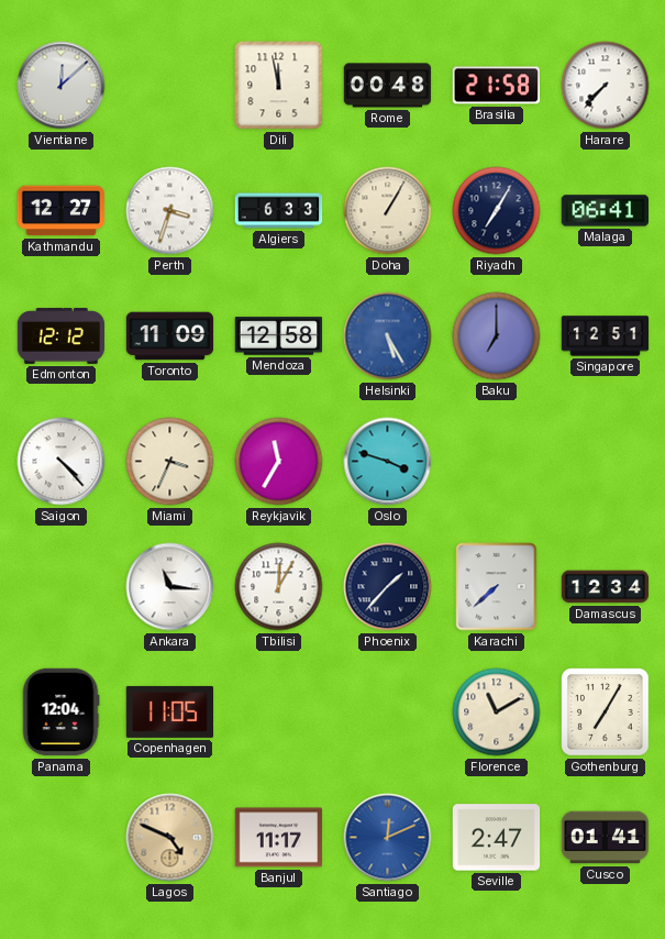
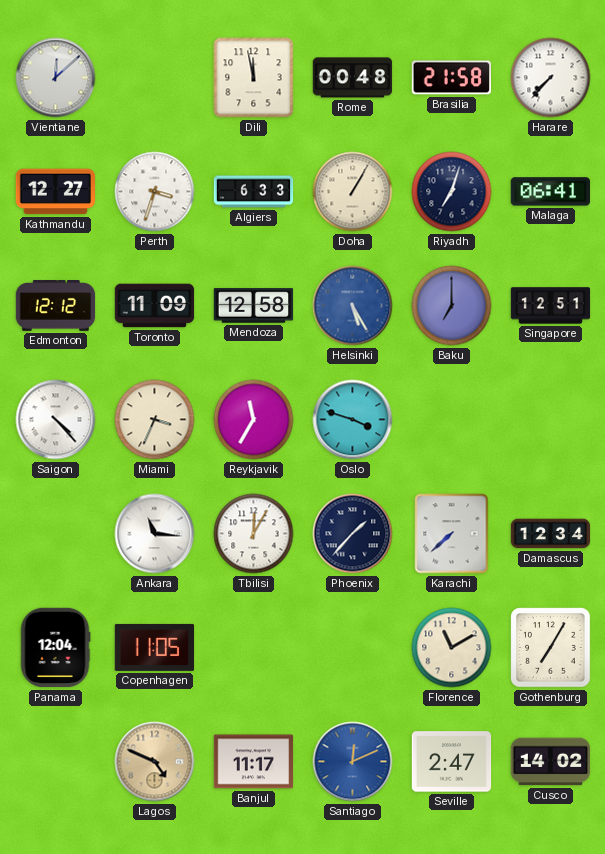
Riyadh: 7:05 -> 7:03
Cusco: 01:41 -> 14:02
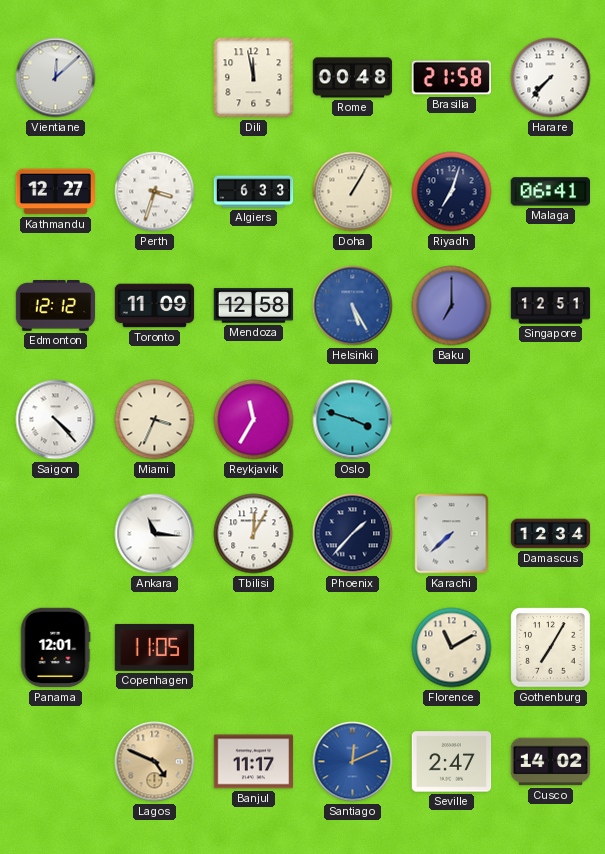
Panama: 12:04 -> 12:01
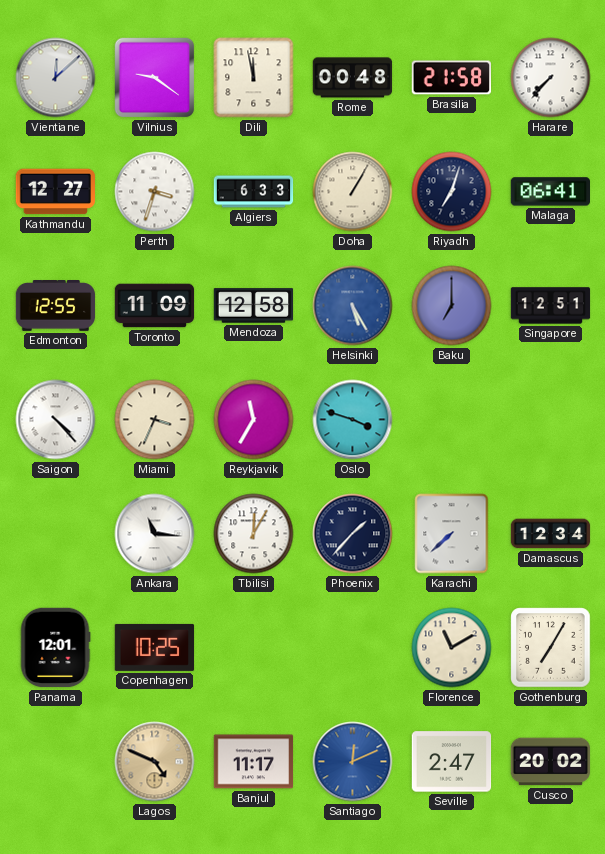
Vilnius: none -> 9:21
Edmonton: 12:12 -> 12:55
Copenhagen: 11:05 -> 10:25
Cusco: 14:02 -> 20:02
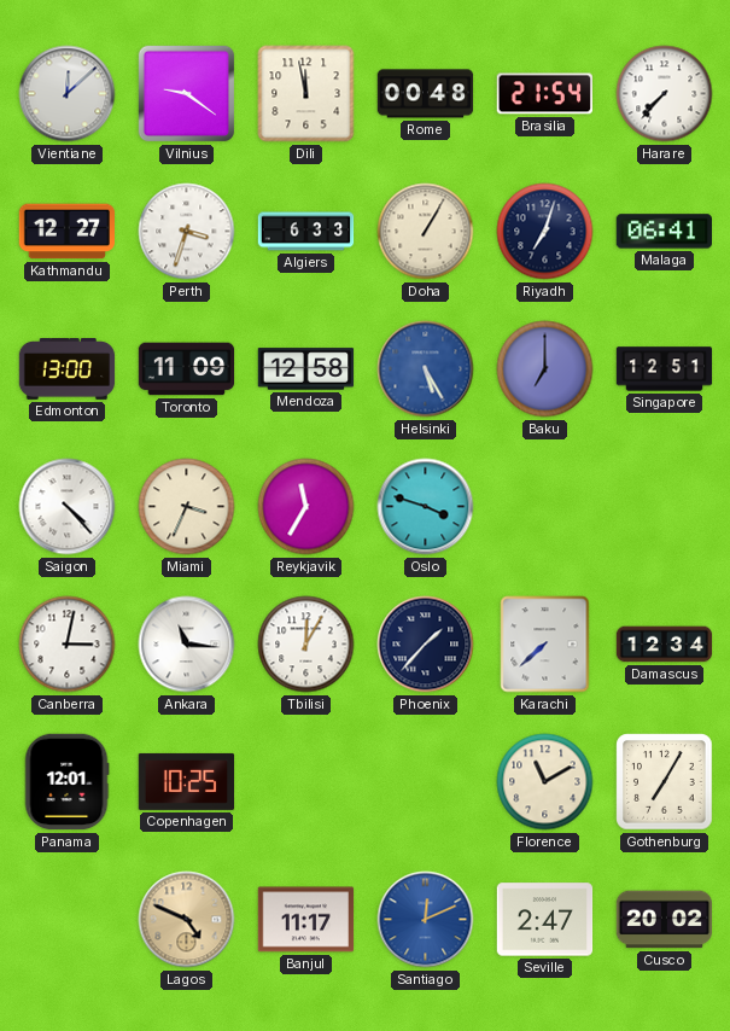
Brasilia: 21:58 -> 21:54
Edmonton: 12:55 -> 13:00
Canberra: none -> 3:02
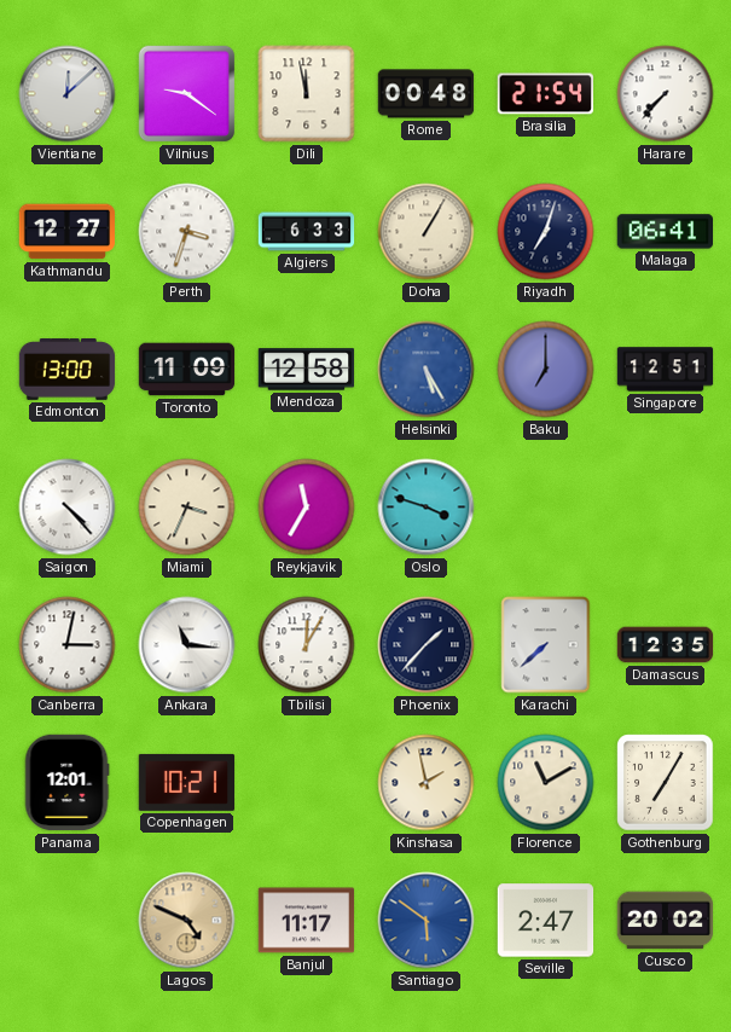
Damascus: 12:34 -> 12:35
Copenhagen: 10:25 -> 10:21
Kinshasa: none -> 1:58
Santiago: 12:11 -> 5:51
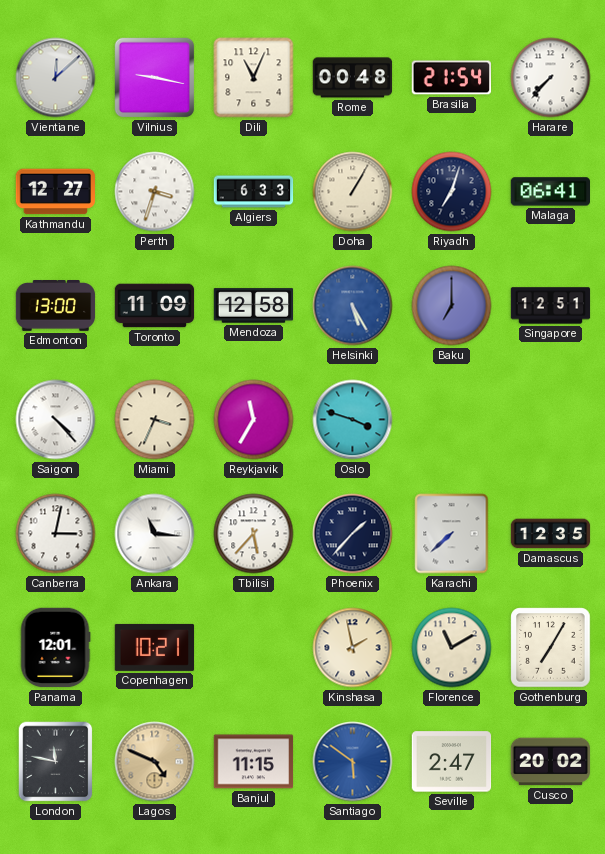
Vilnius: 9:21 -> 9:17
Dili: 11:58 -> 11:04
Tbilisi: 12:05 -> 5:37
London: none -> 11:47
Banjul: 11:17 -> 11:15
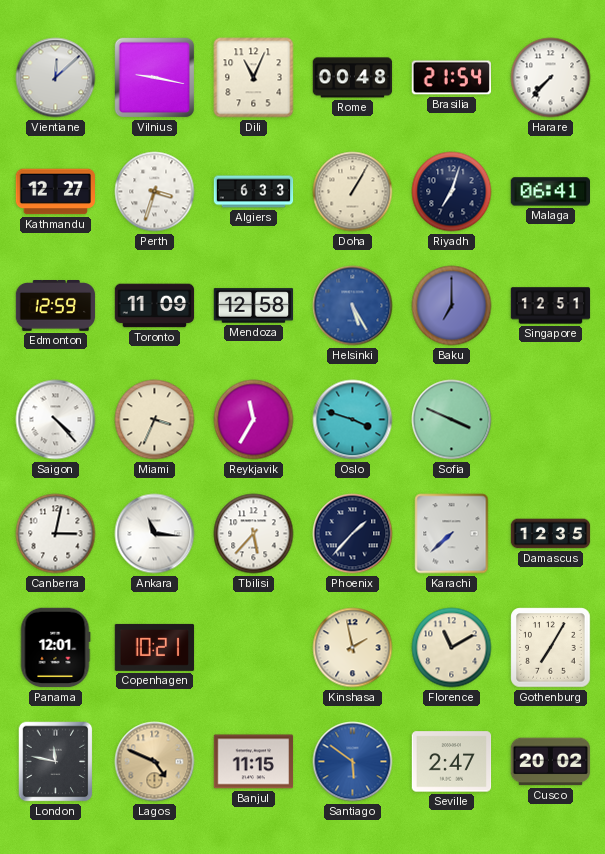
Edmonton: 13:00 -> 12:59
Sofia: none -> 3:49
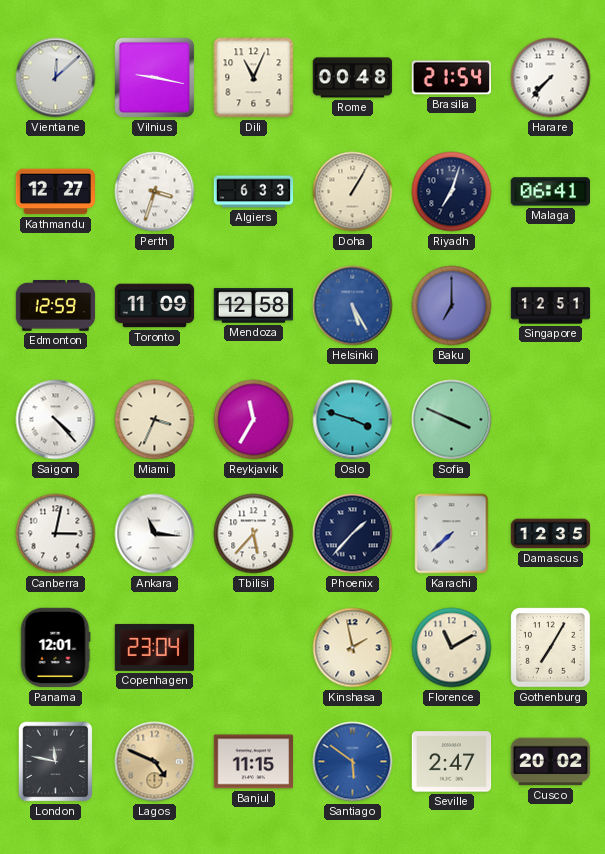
Copenhagen: 10:21 -> 23:04
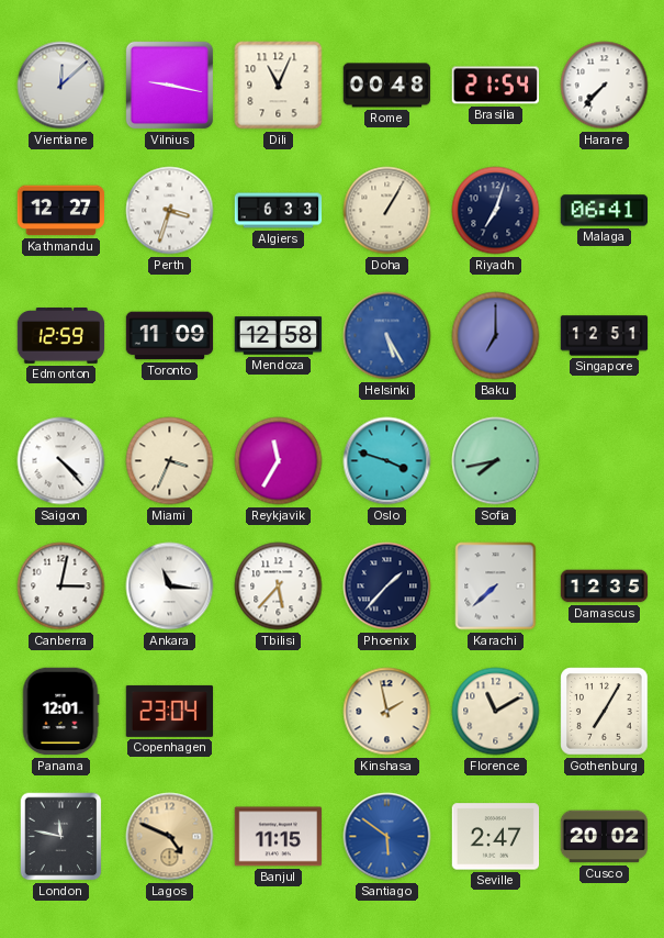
Sofia: 3:49 -> 7:43
